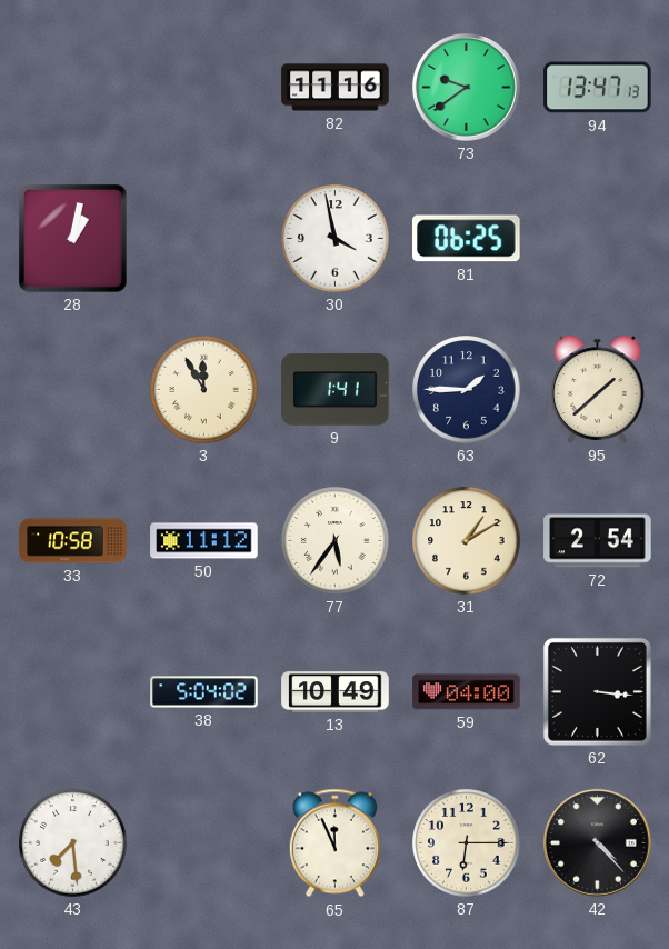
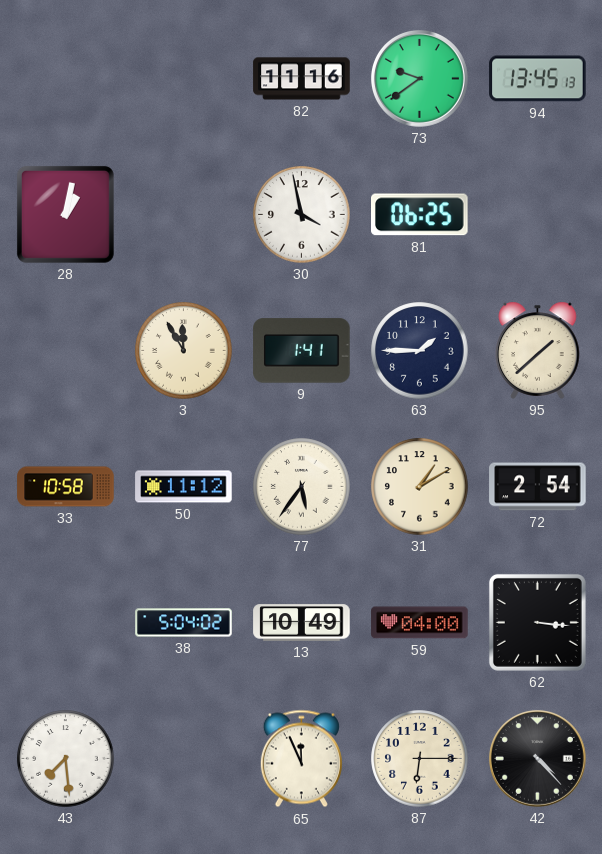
94: 13:47 -> 13:45
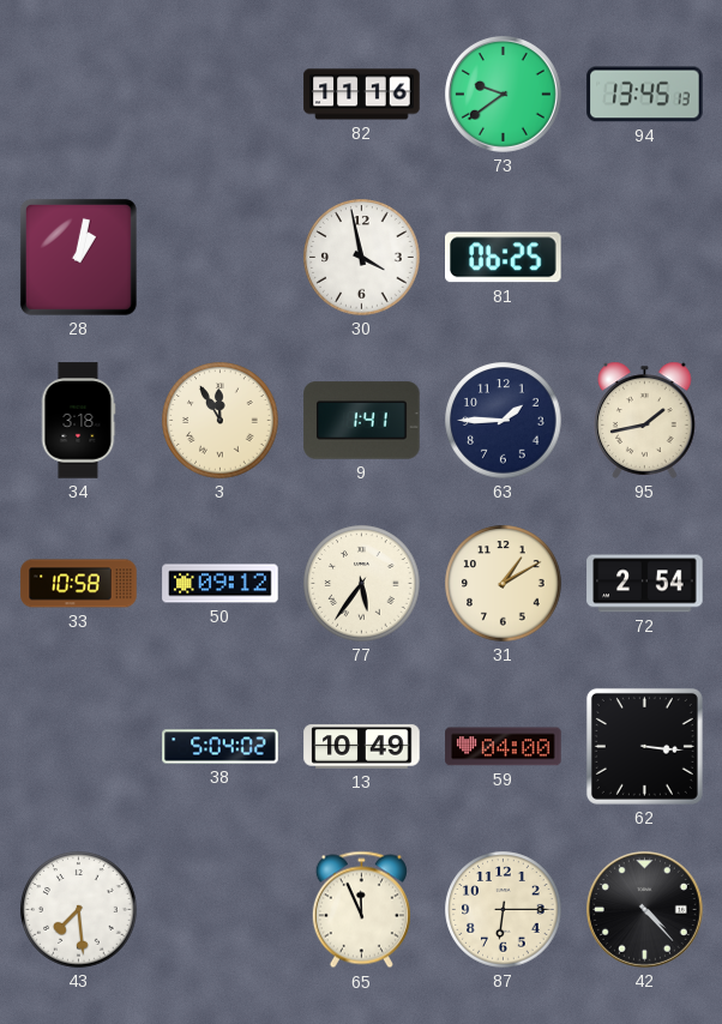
34: none -> 3:18
95: 1:38 -> 1:43
50: 11:12 -> 09:12
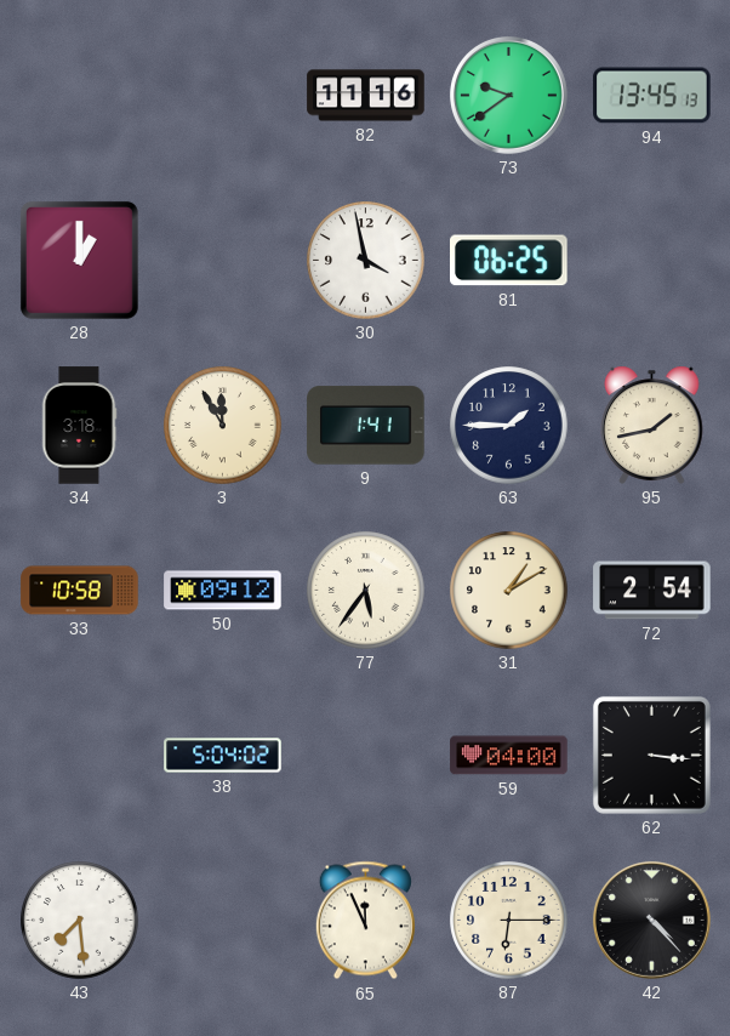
28: 1:02 -> 1:00
13: 10:49 -> none
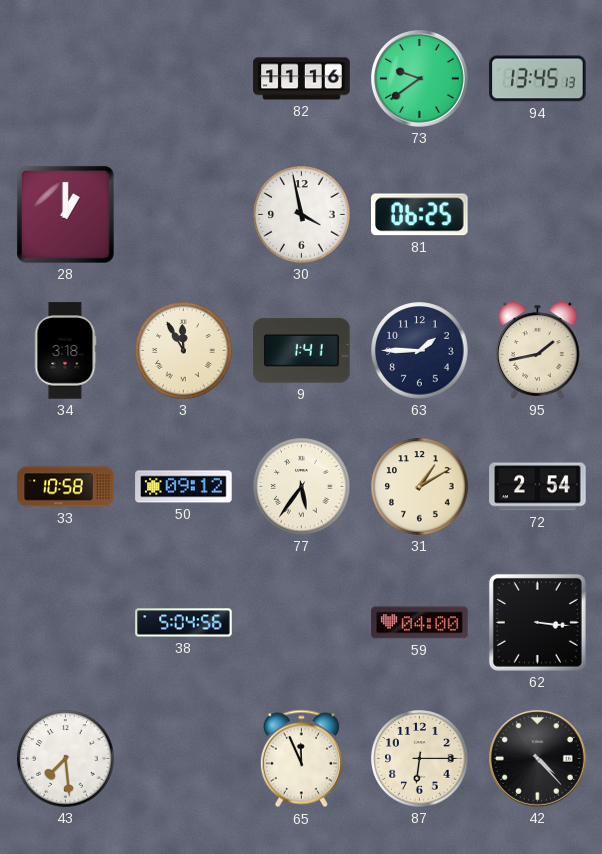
38: 5:04:02 -> 5:04:56
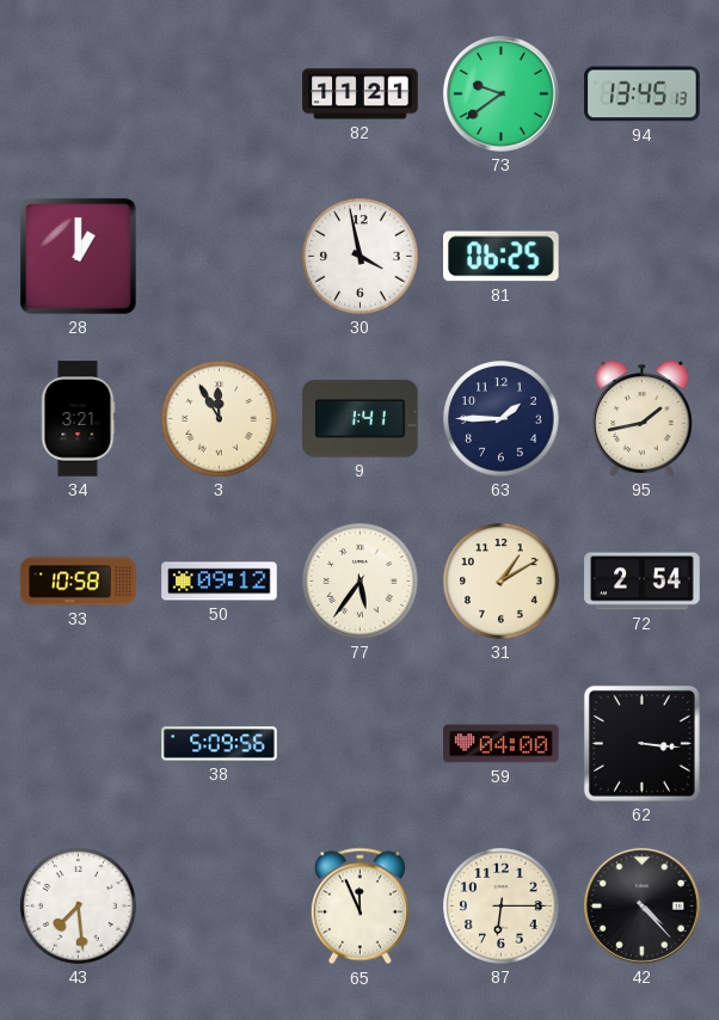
82: 11:16 -> 11:21
34: 3:18 -> 3:21
38: 5:04 -> 5:09
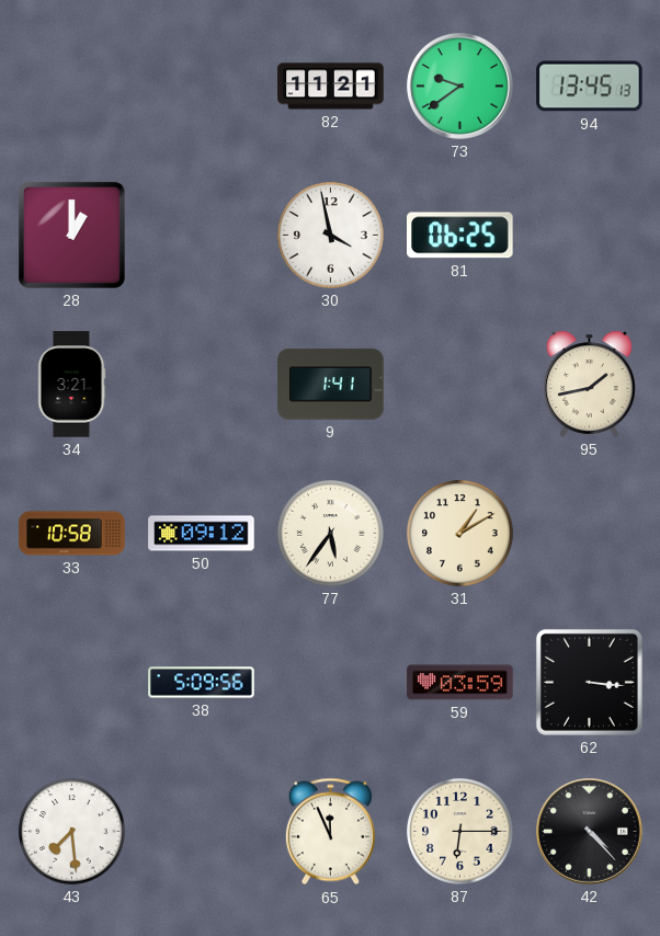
3: 11:55 -> none
63: 1:45 -> none
72: 2:54 -> none
59: 04:00 -> 03:59
